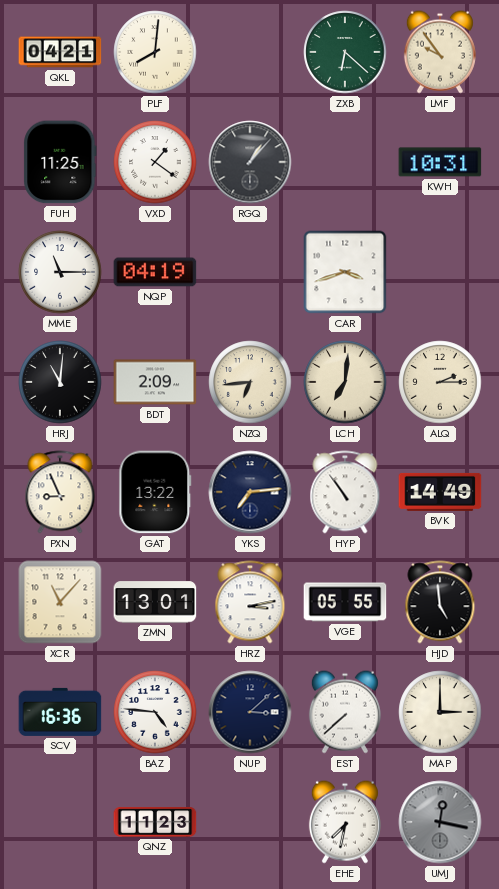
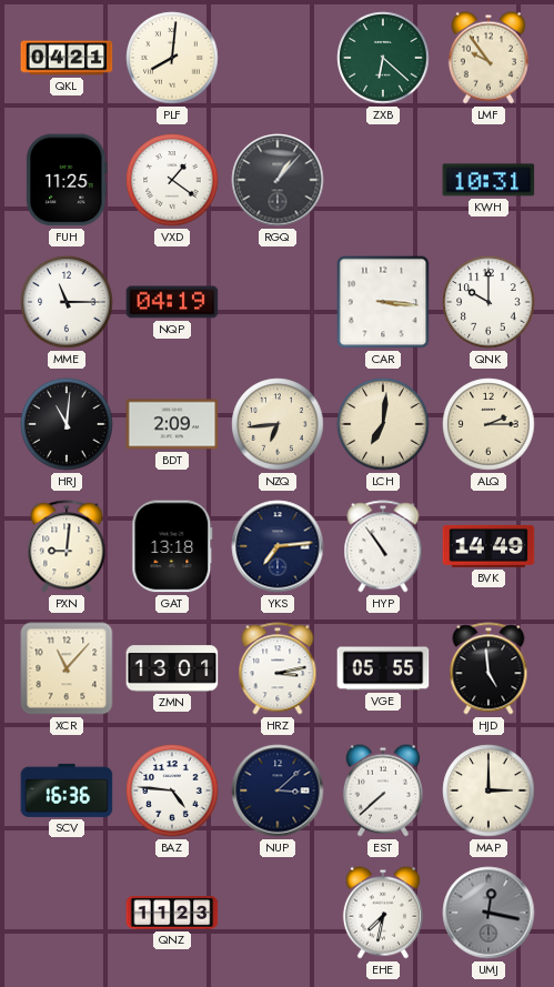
CAR: 3:42 -> 3:16
QNK: none -> 10:00
PXN: 8:56 -> 9:01
GAT: 13:22 -> 13:18
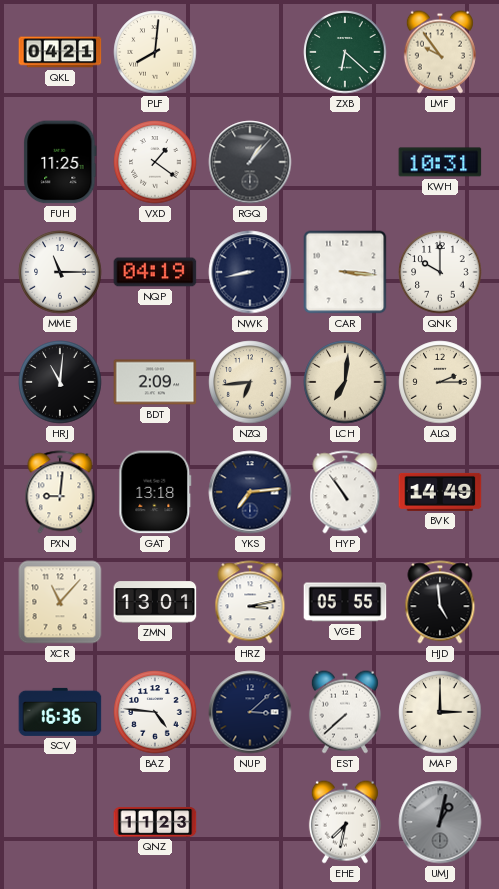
NWK: none -> 8:43
UMJ: 12:17 -> 1:02
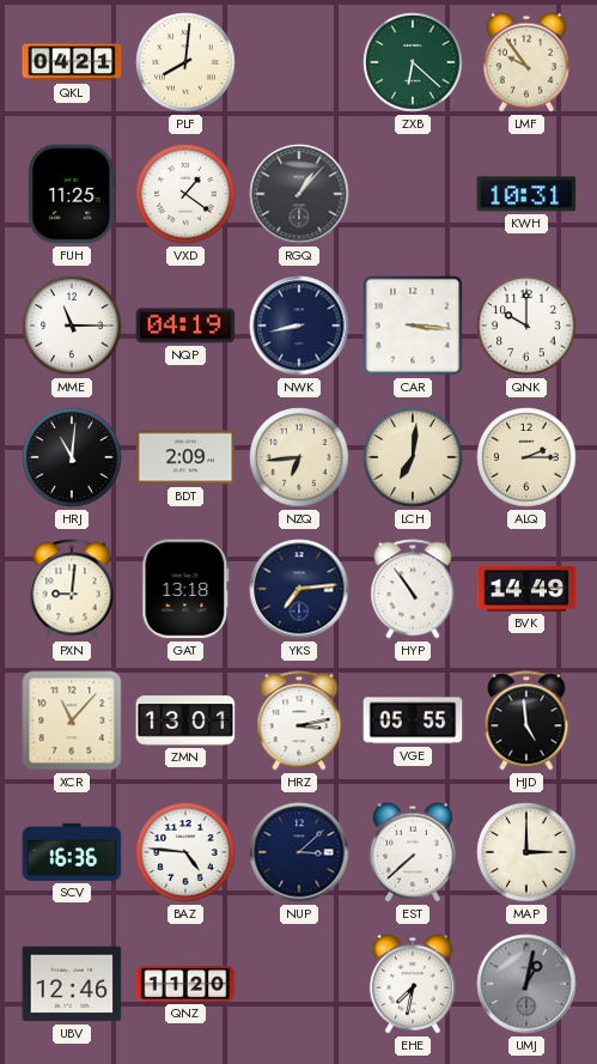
UBV: none -> 12:46
QNZ: 11:23 -> 11:20
